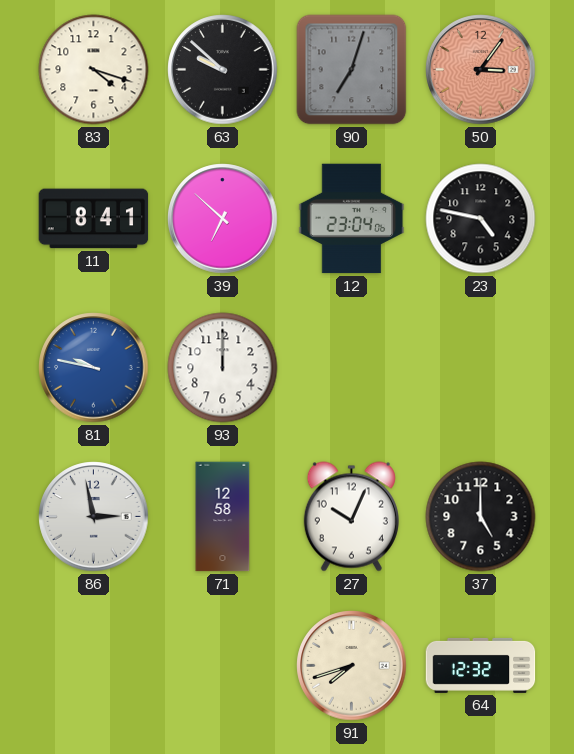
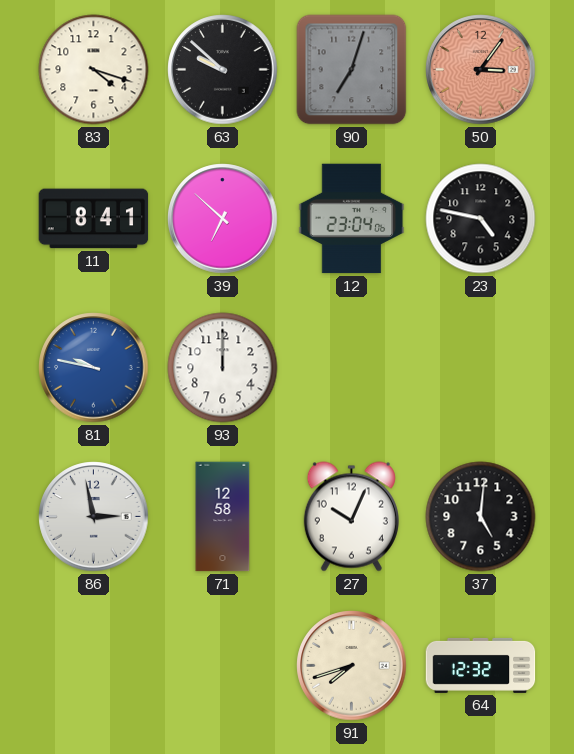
37: 5:00 -> 5:01
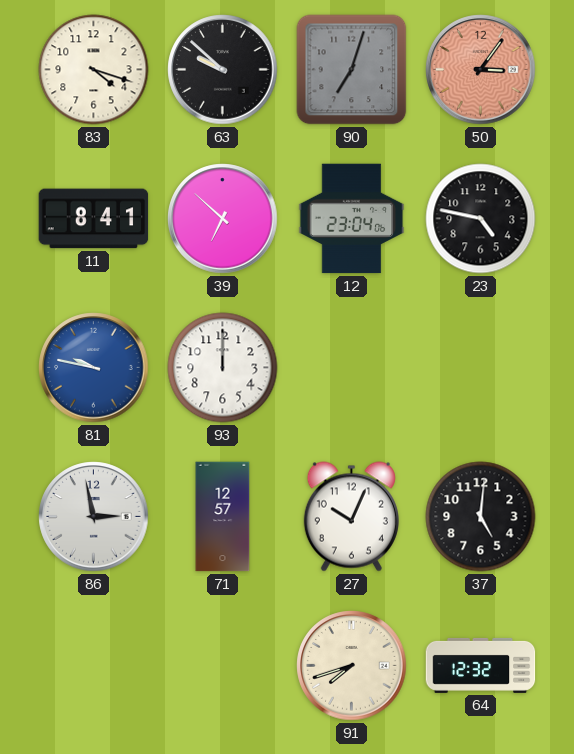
71: 12:58 -> 12:57
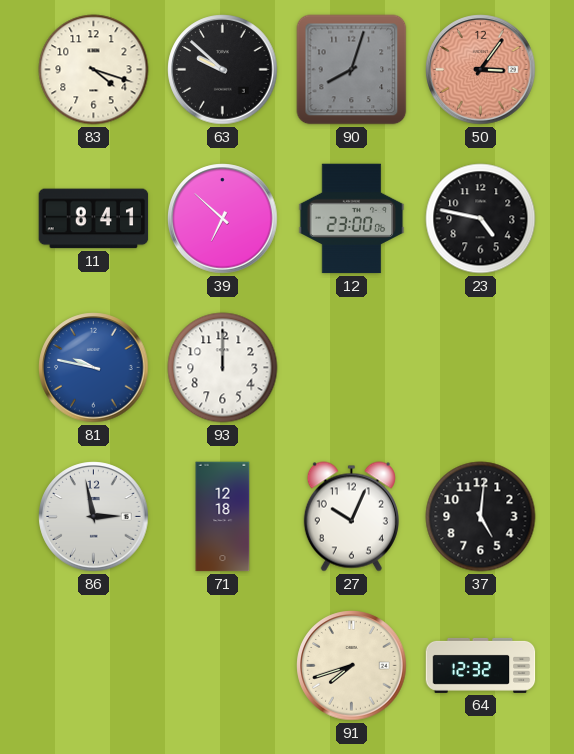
90: 7:03 -> 8:03
12: 23:04 -> 23:00
71: 12:57 -> 12:18
